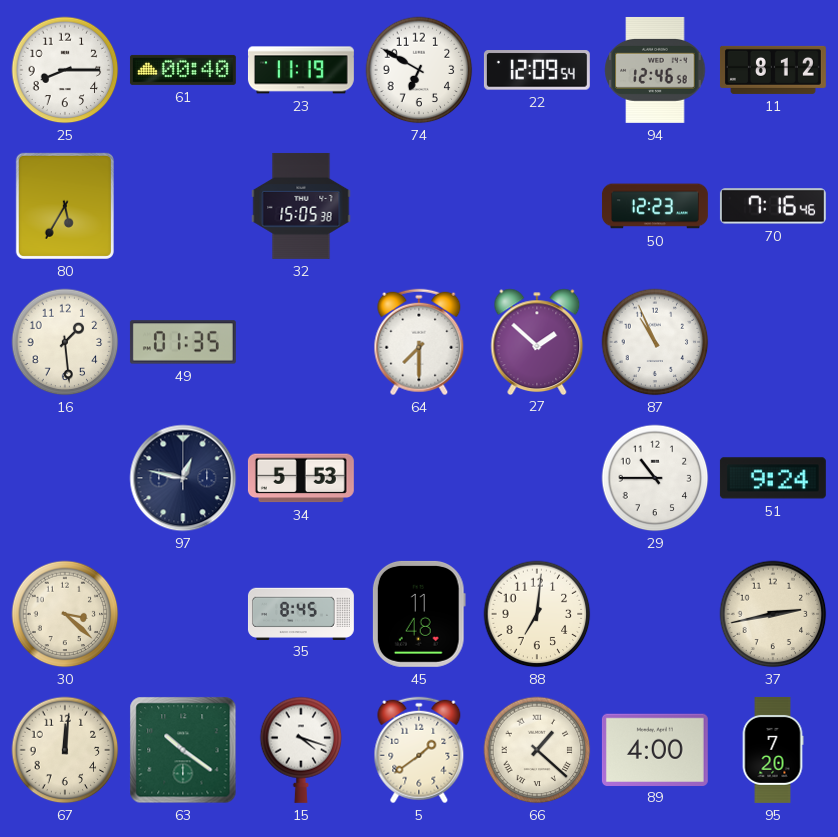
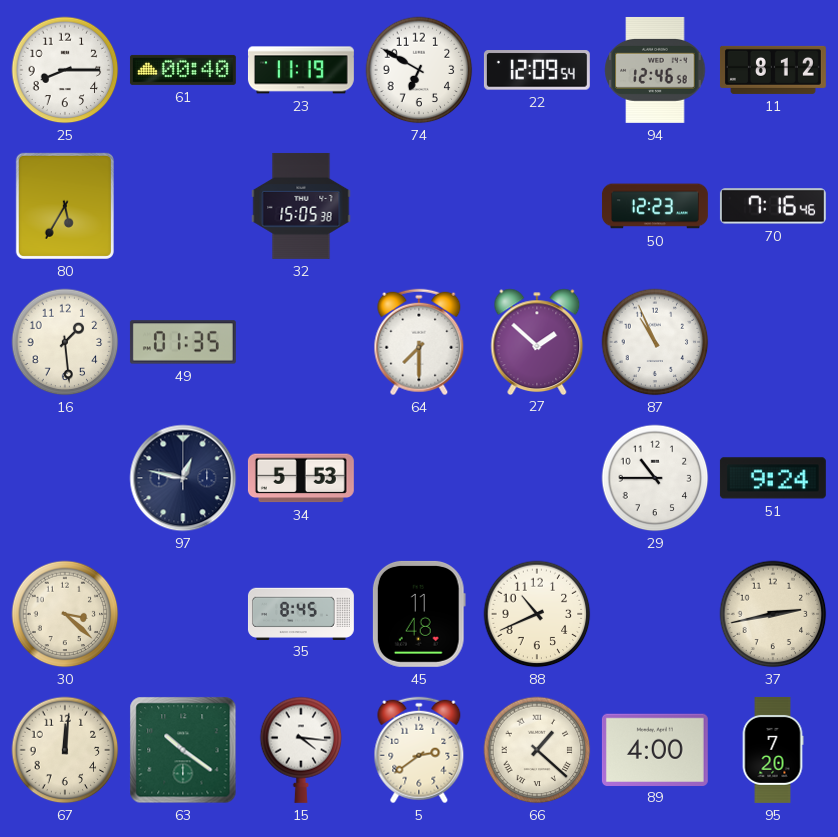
88: 7:01 -> 10:41
15: 4:18 -> 4:16
5: 1:39 -> 2:39
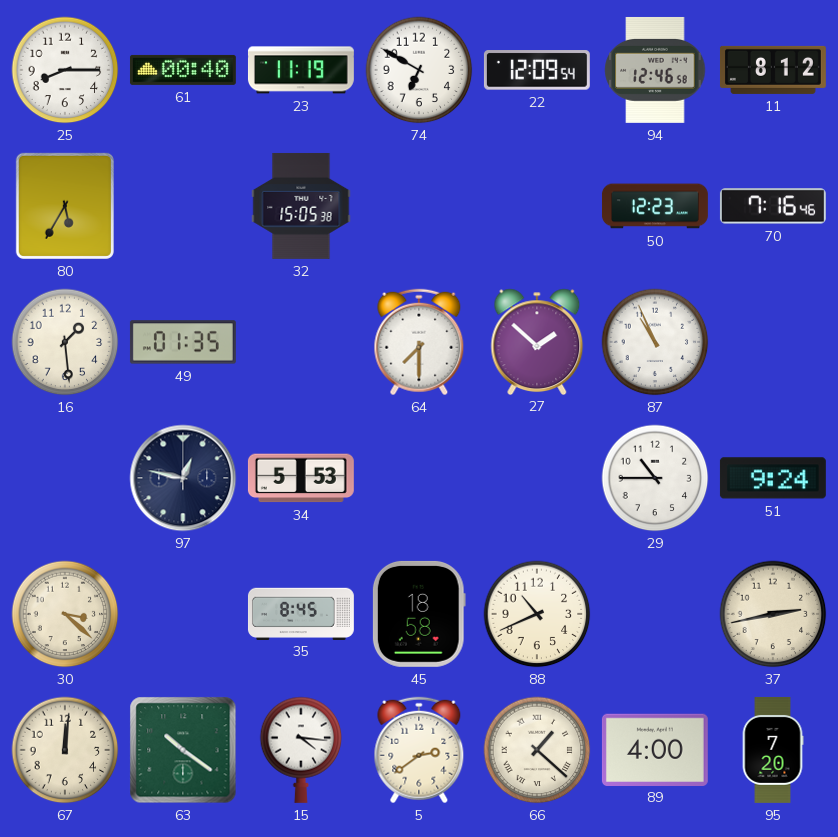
45: 11:48 -> 18:58
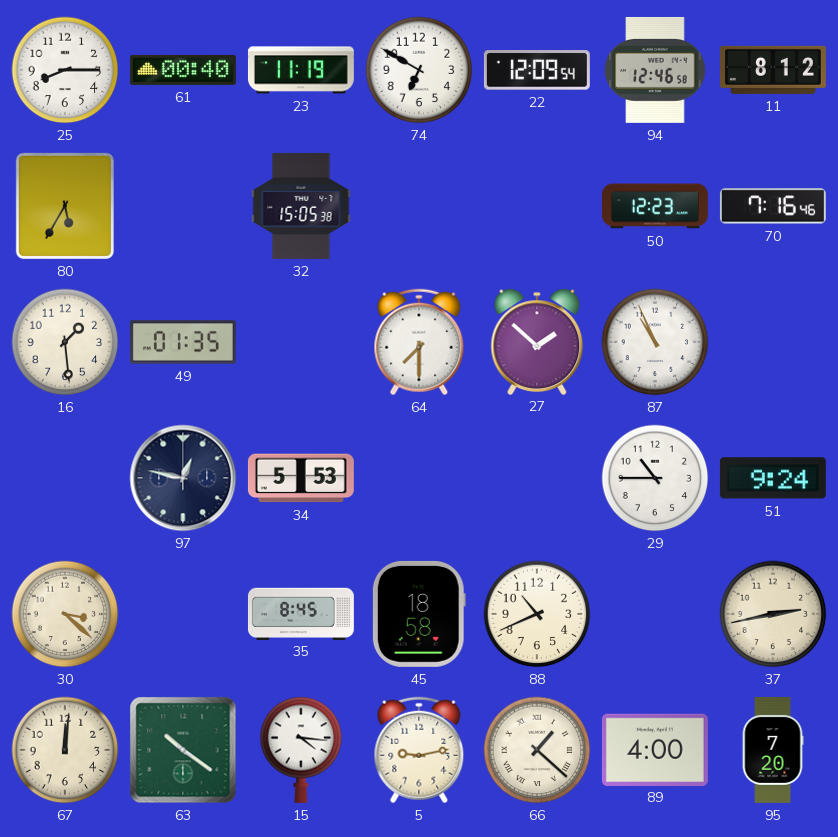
5: 2:39 -> 9:13
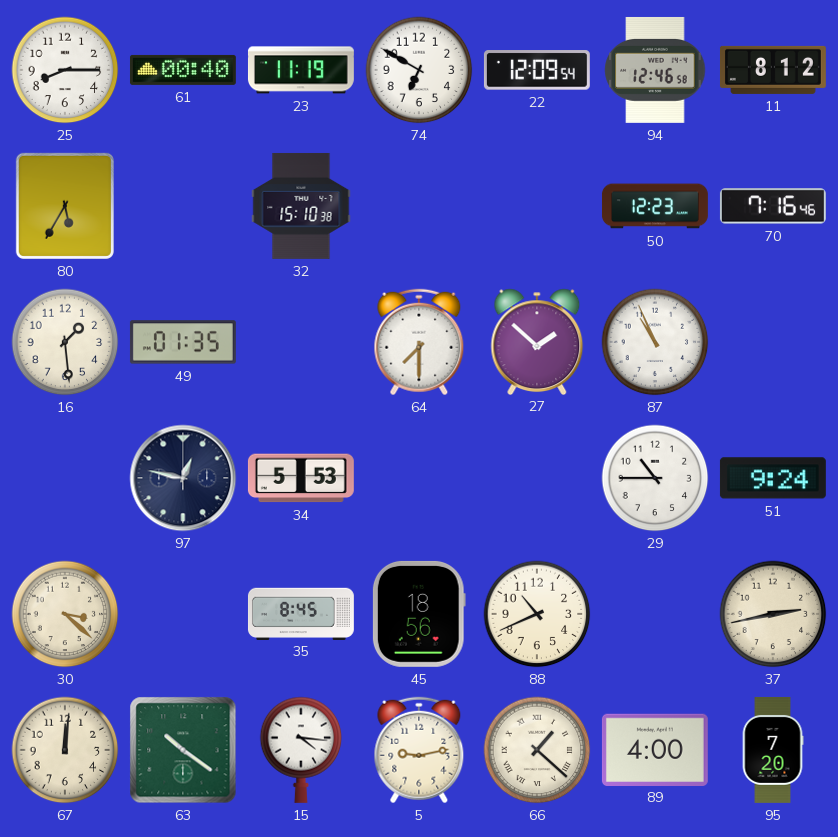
32: 15:05 -> 15:10
45: 18:58 -> 18:56
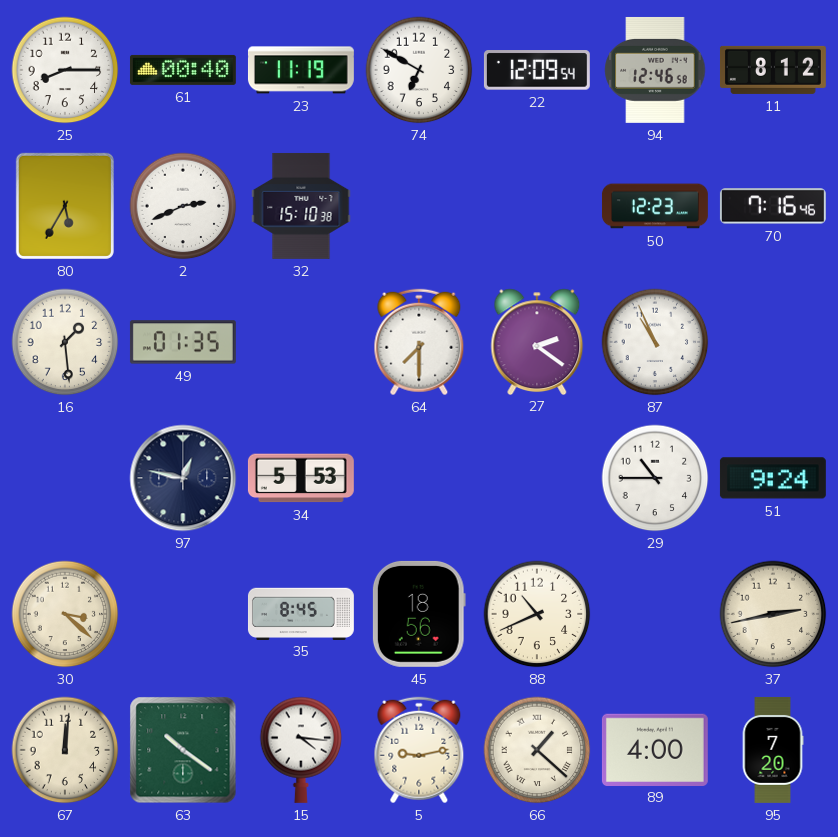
2: none -> 2:41
27: 1:52 -> 2:21
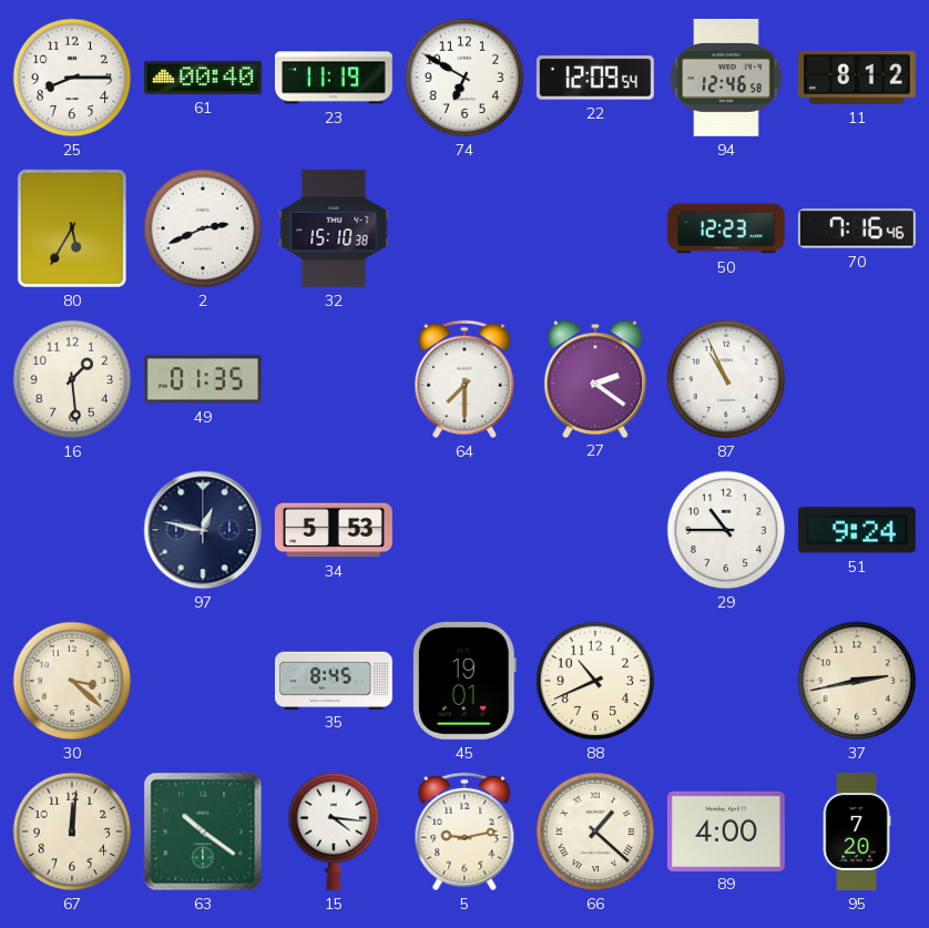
45: 18:56 -> 19:01
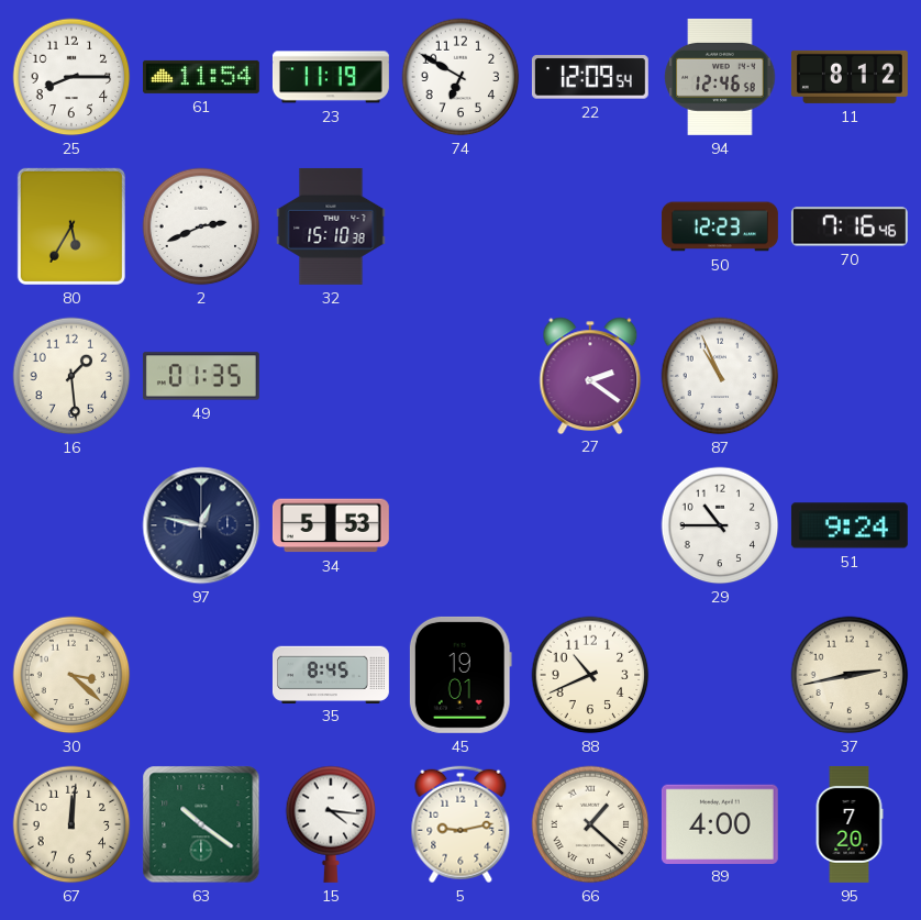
61: 00:40 -> 11:54
64: 7:30 -> none
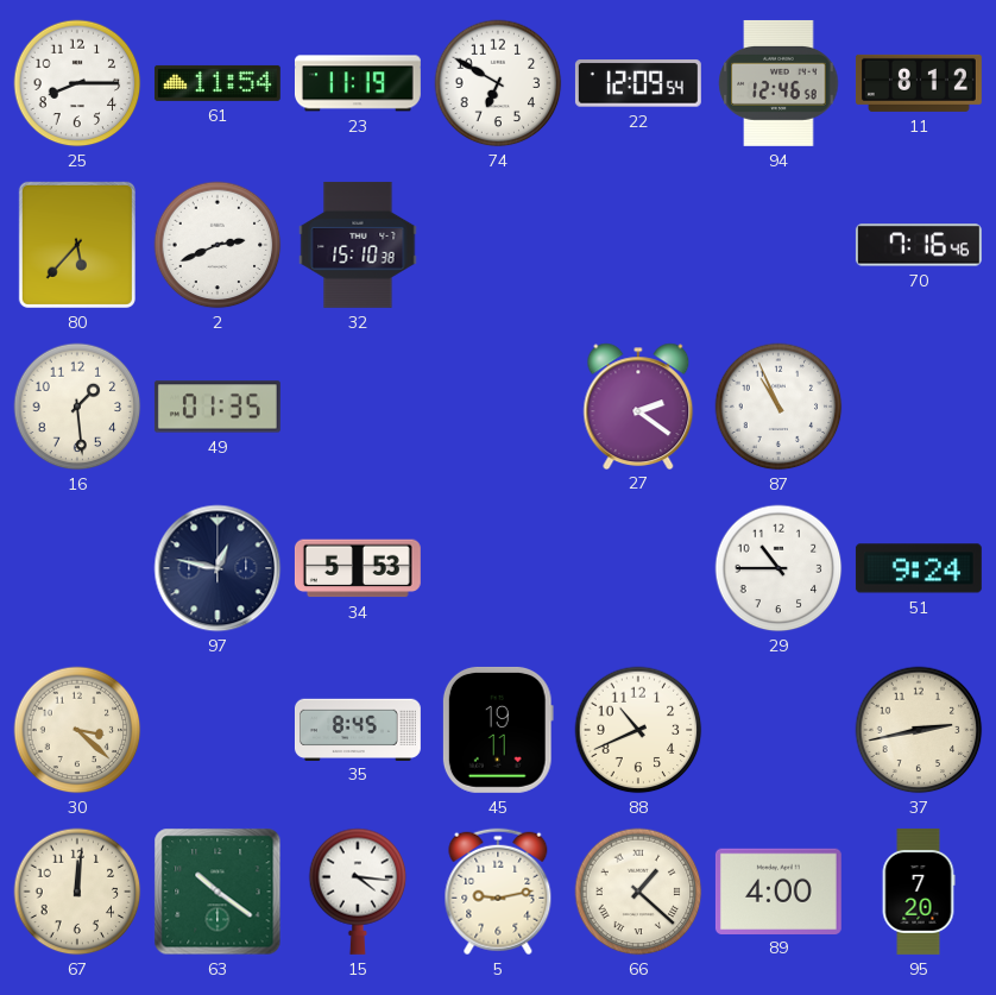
80: 5:35 -> 5:37
50: 12:23 -> none
45: 19:01 -> 19:11
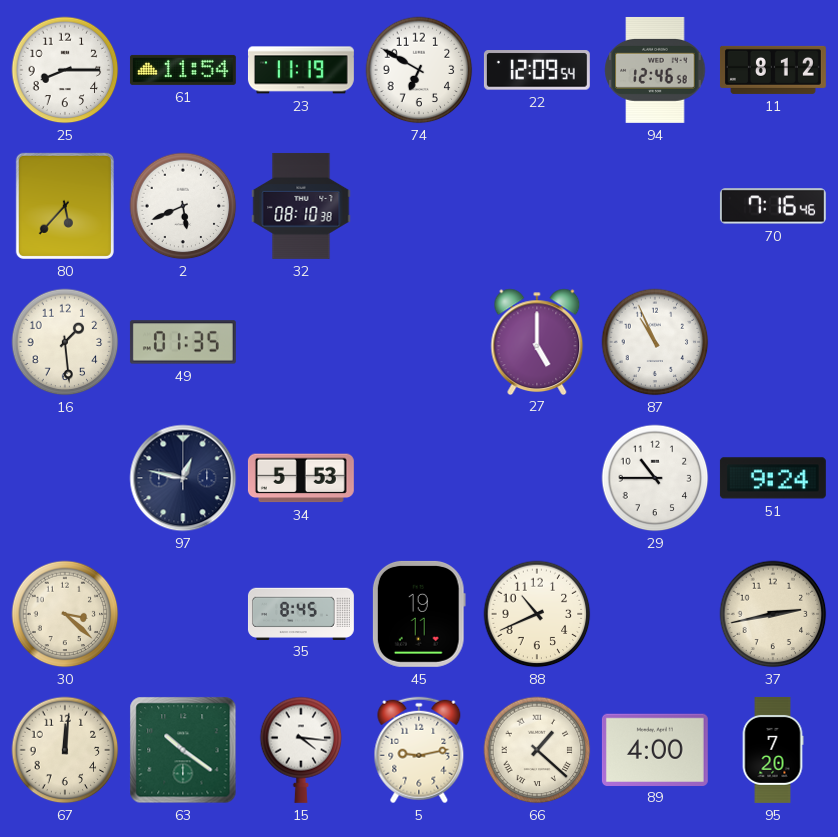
2: 2:41 -> 5:41
32: 15:10 -> 08:10
27: 2:21 -> 5:00
